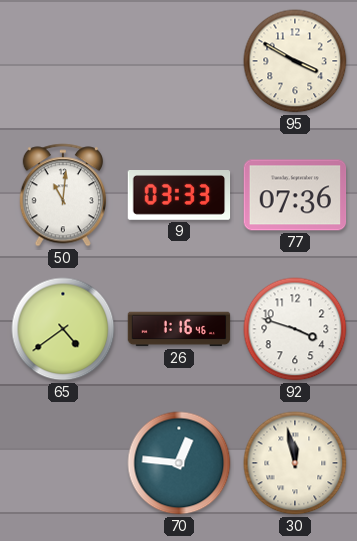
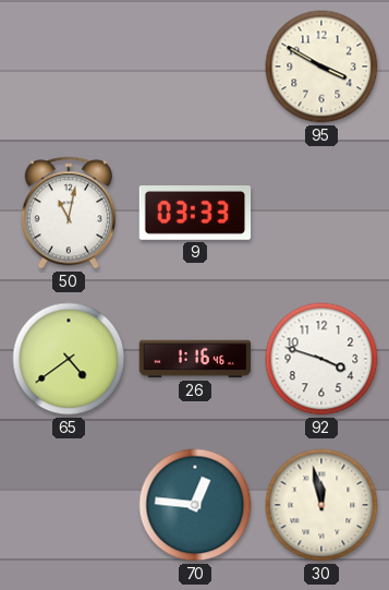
50: 11:01 -> 11:02
77: 07:36 -> none
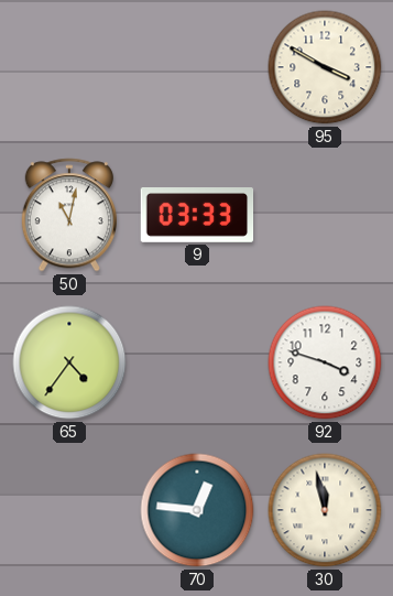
65: 4:39 -> 4:36
26: 1:16 -> none
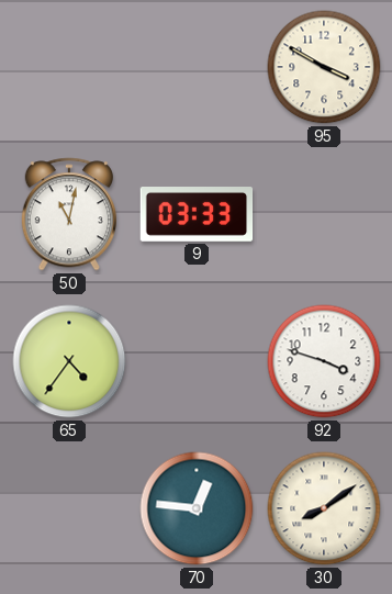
30: 11:58 -> 8:09
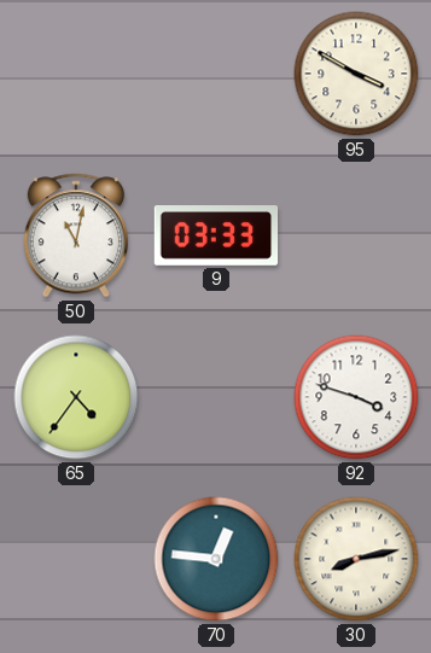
30: 8:09 -> 8:13
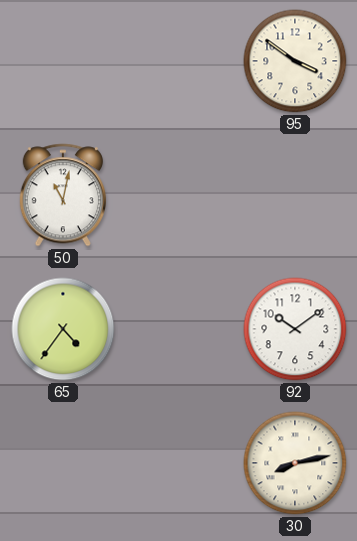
95: 3:50 -> 3:51
9: 03:33 -> none
92: 3:48 -> 10:09
70: 12:46 -> none
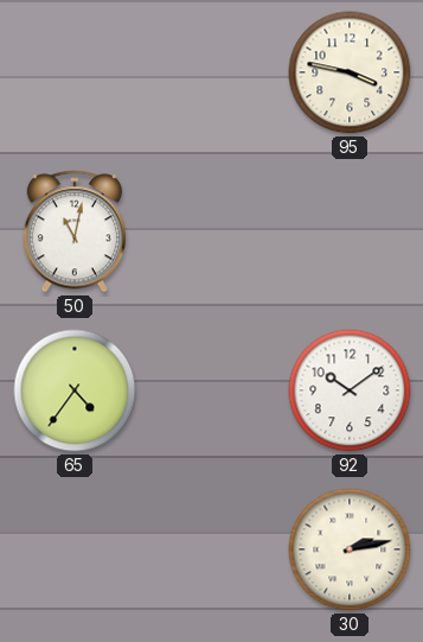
95: 3:51 -> 3:47
30: 8:13 -> 2:13
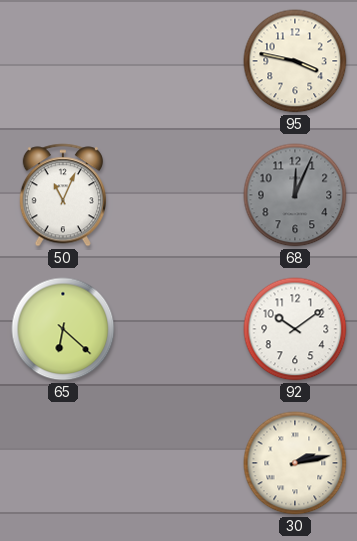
50: 11:02 -> 11:04
68: none -> 12:04
65: 4:36 -> 6:22
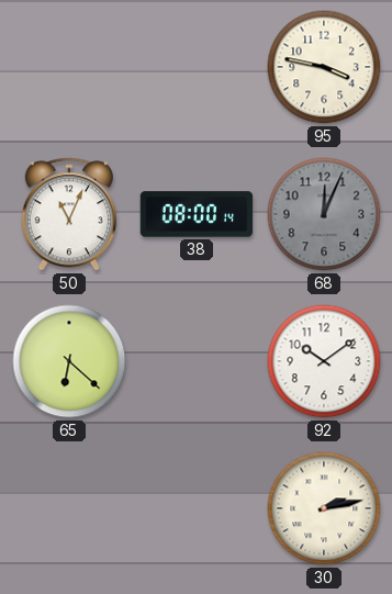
38: none -> 08:00
